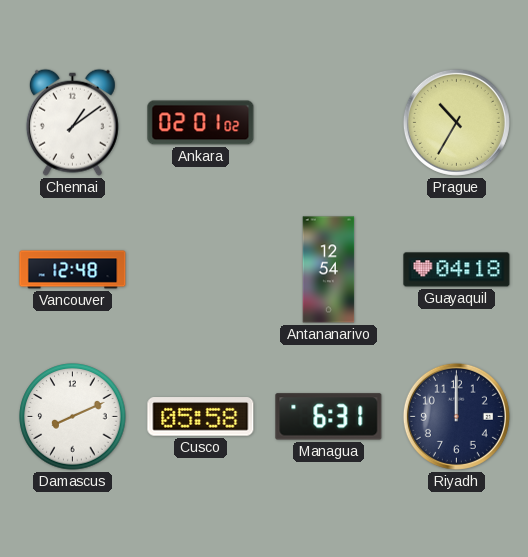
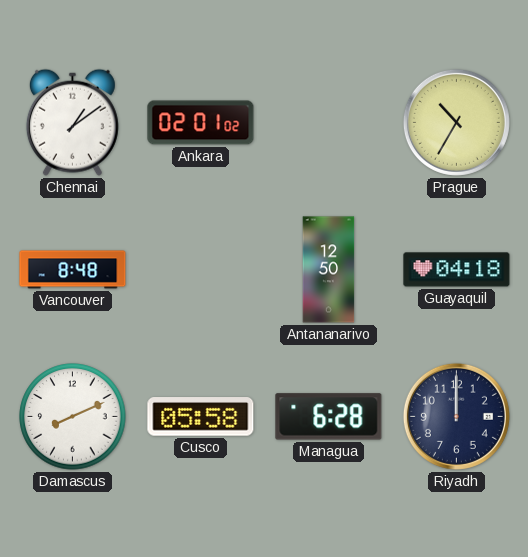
Vancouver: 12:48 -> 8:48
Antananarivo: 12:54 -> 12:50
Managua: 6:31 -> 6:28
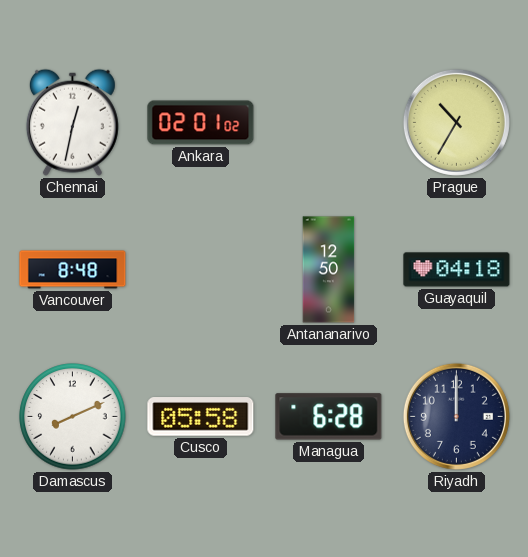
Chennai: 1:09 -> 12:32
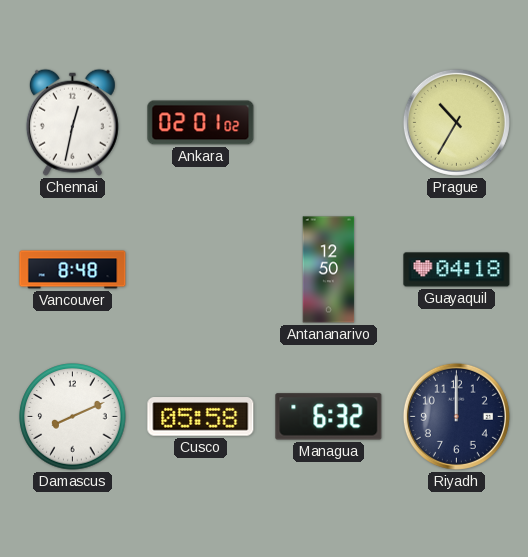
Managua: 6:28 -> 6:32
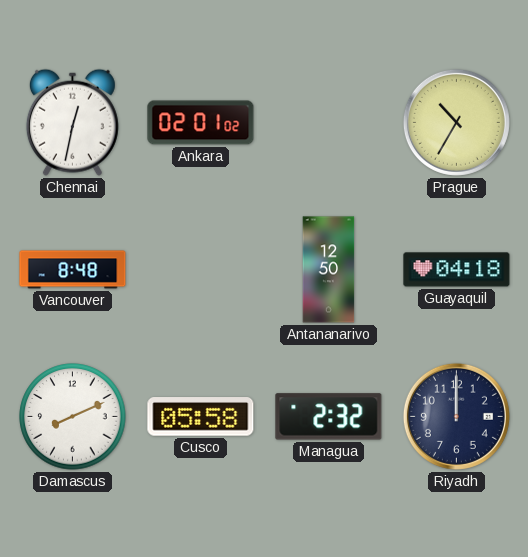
Managua: 6:32 -> 2:32
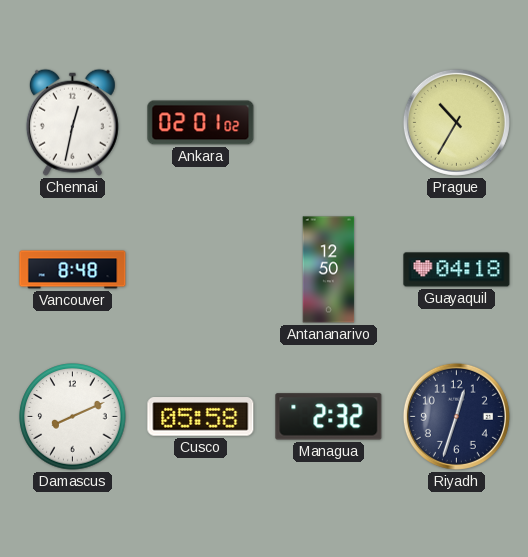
Riyadh: 12:00 -> 12:33
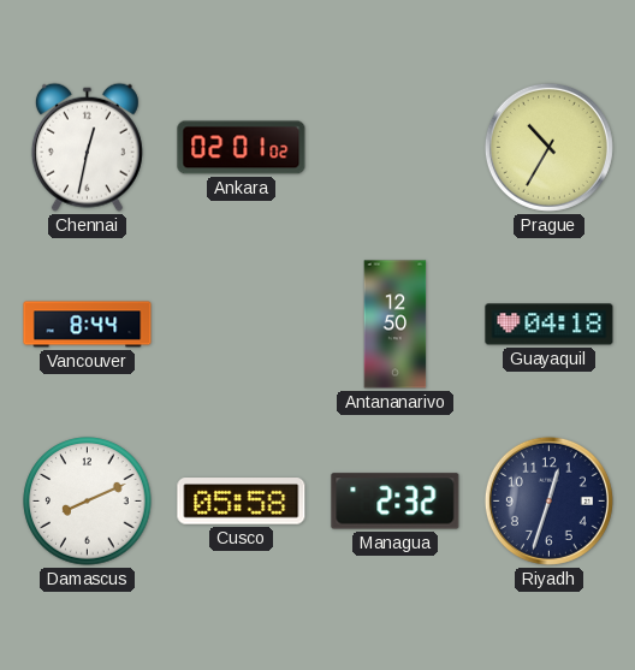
Vancouver: 8:48 -> 8:44
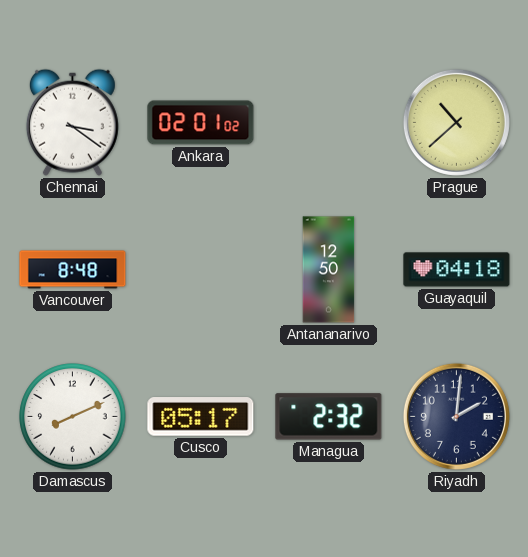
Chennai: 12:32 -> 3:21
Prague: 10:35 -> 10:38
Vancouver: 8:44 -> 8:48
Cusco: 05:58 -> 05:17
Riyadh: 12:33 -> 2:01
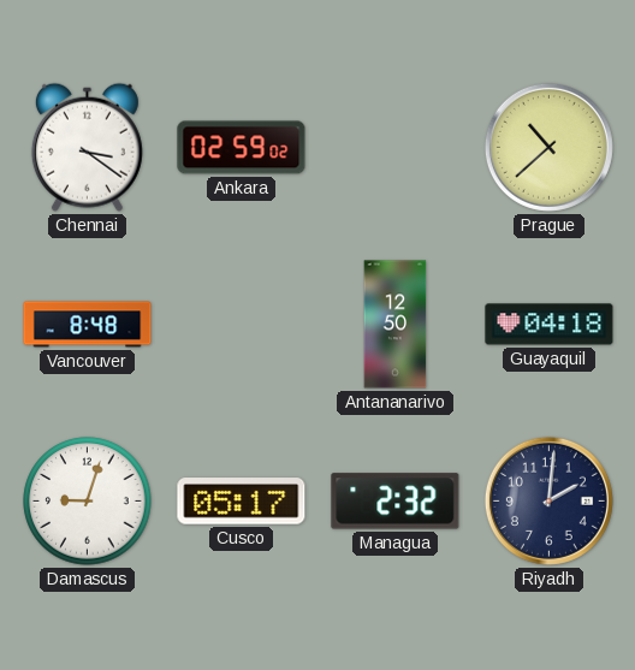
Ankara: 02:01 -> 02:59
Damascus: 8:11 -> 9:03
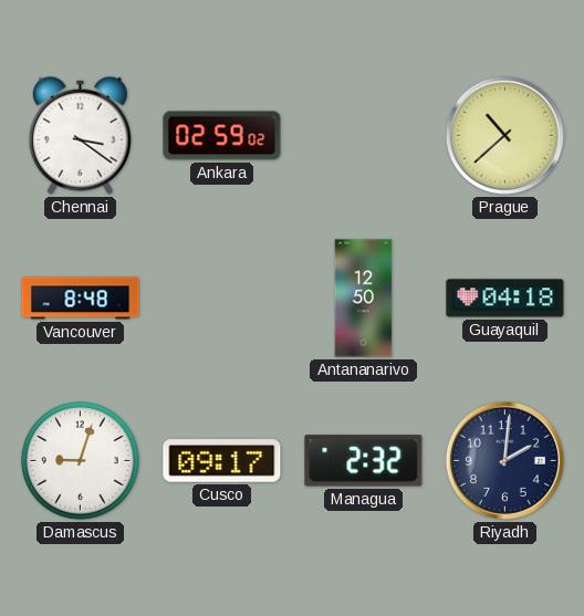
Cusco: 05:17 -> 09:17
